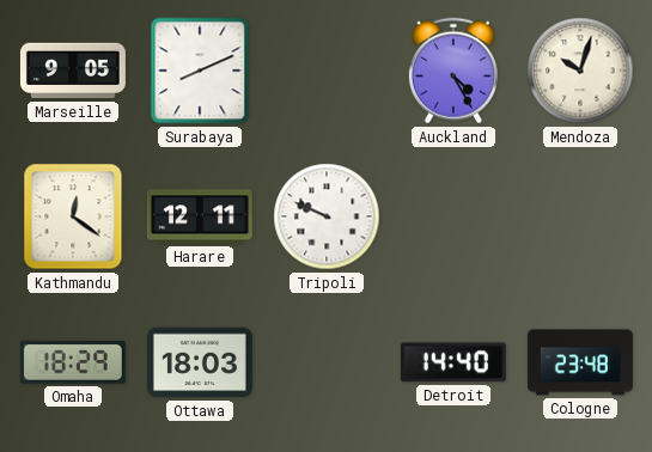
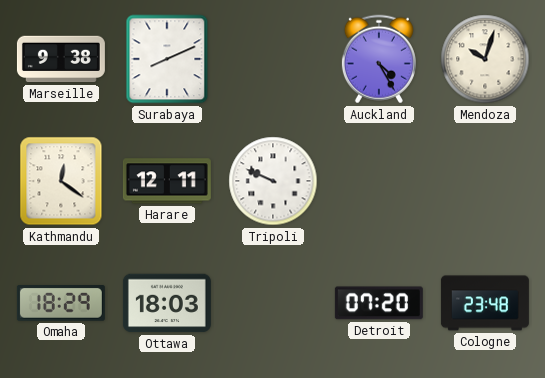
Marseille: 9:05 -> 9:38
Detroit: 14:40 -> 07:20
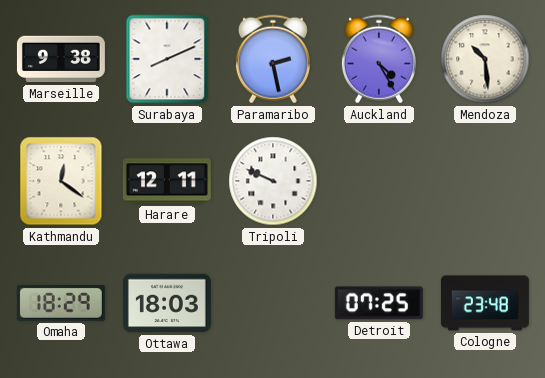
Paramaribo: none -> 2:28
Mendoza: 10:03 -> 10:29
Detroit: 07:20 -> 07:25
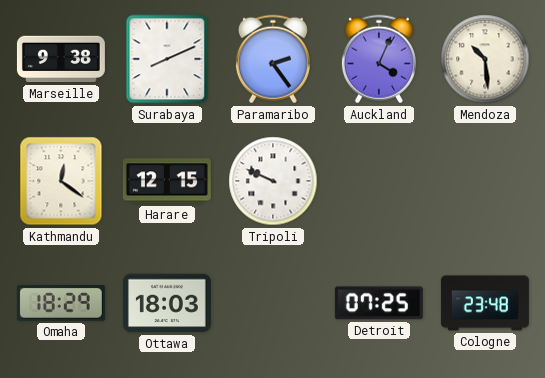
Paramaribo: 2:28 -> 2:24
Auckland: 4:25 -> 4:04
Harare: 12:11 -> 12:15
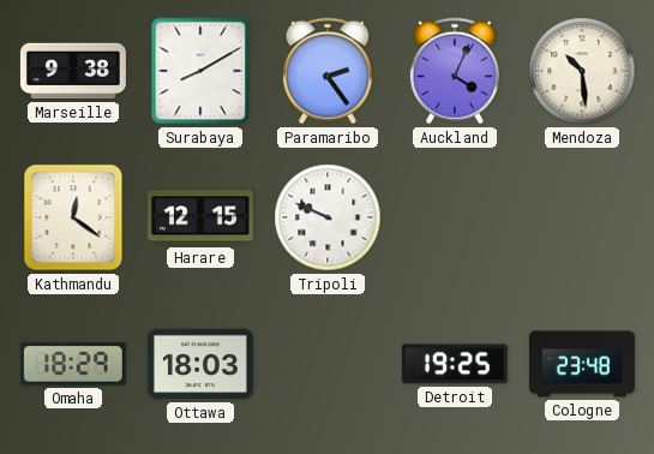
Surabaya: 8:11 -> 8:10
Detroit: 07:25 -> 19:25
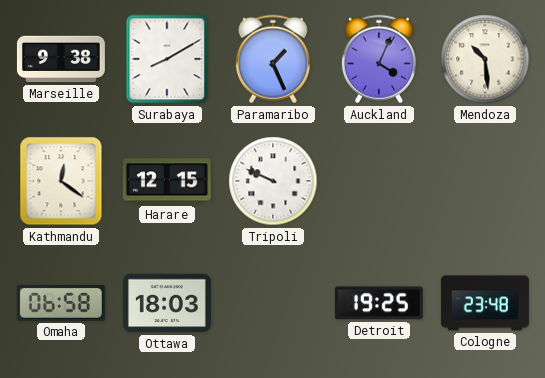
Paramaribo: 2:24 -> 1:26
Omaha: 18:29 -> 06:58
